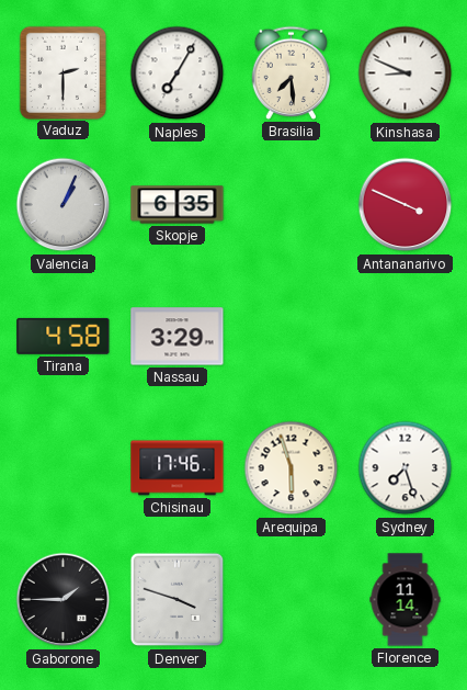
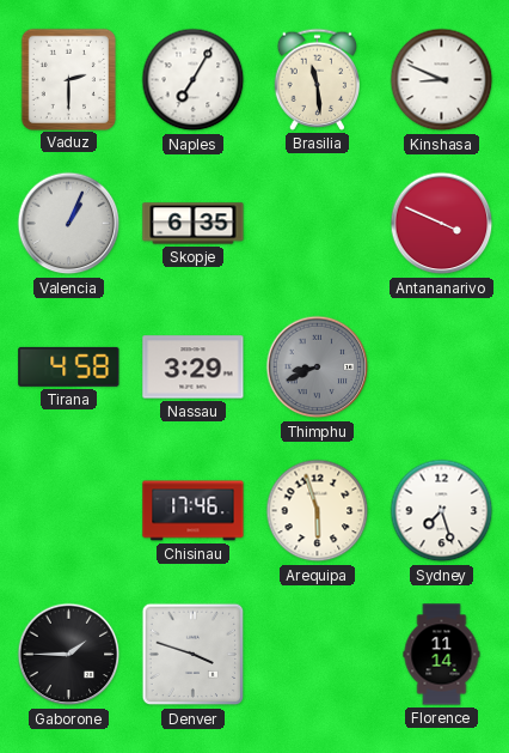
Brasilia: 7:29 -> 11:29
Thimphu: none -> 8:41
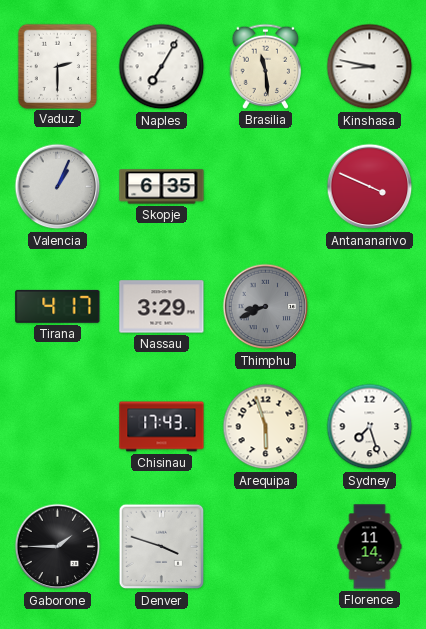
Kinshasa: 8:49 -> 8:47
Tirana: 4:58 -> 4:17
Chisinau: 17:46 -> 17:43
